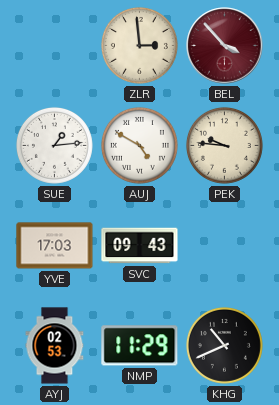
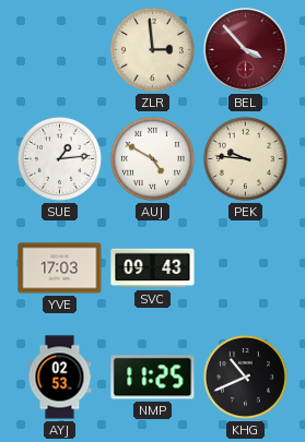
NMP: 11:29 -> 11:25
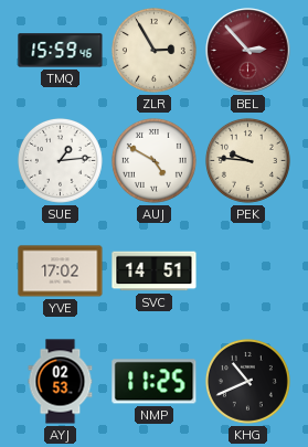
TMQ: none -> 15:59
ZLR: 2:59 -> 2:55
BEL: 3:53 -> 2:53
YVE: 17:03 -> 17:02
SVC: 09:43 -> 14:51
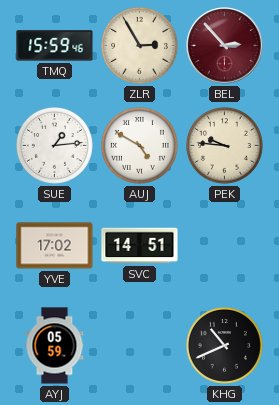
AYJ: 02:53 -> 05:59
NMP: 11:25 -> none
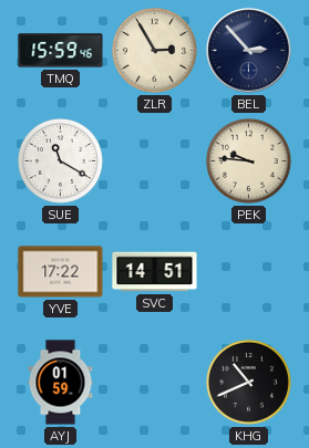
BEL dial: burgundy -> navy
SUE: 1:14 -> 11:20
AUJ: 4:50 -> none
YVE: 17:02 -> 17:22
AYJ: 05:59 -> 01:59
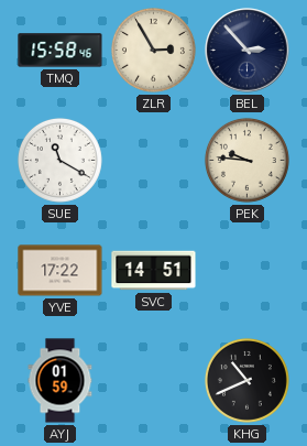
TMQ: 15:59 -> 15:58
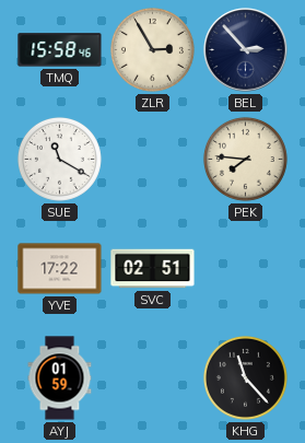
PEK: 9:46 -> 7:46
SVC: 14:51 -> 02:51
KHG: 10:41 -> 11:23
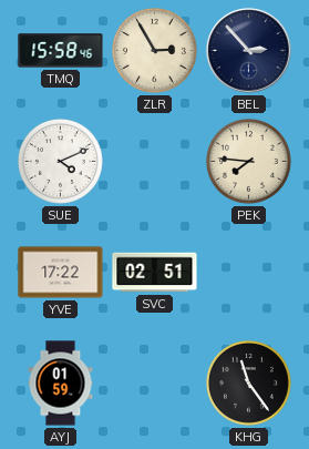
SUE: 11:20 -> 4:11
KHG: 11:23 -> 11:24
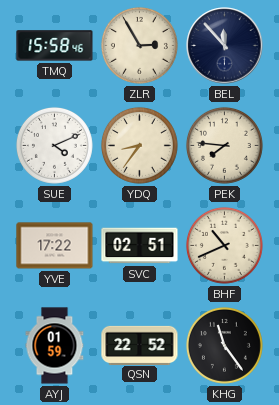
BEL: 2:53 -> 11:53
YDQ: none -> 8:36
BHF: none -> 10:41
QSN: none -> 22:52
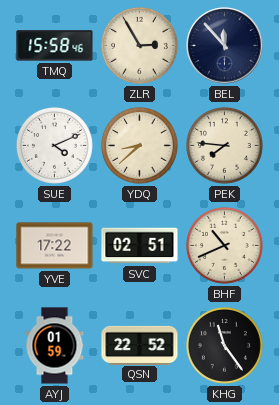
YDQ: 8:36 -> 8:38
